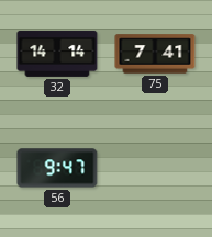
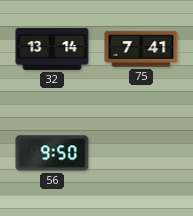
32: 14:14 -> 13:14
56: 9:47 -> 9:50
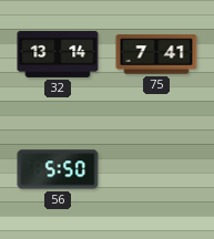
56: 9:50 -> 5:50
